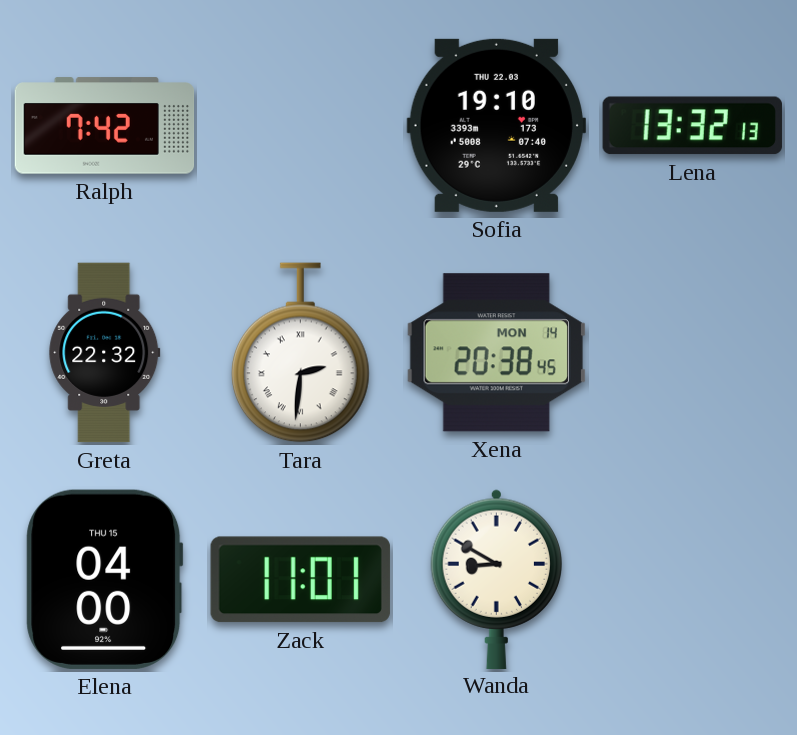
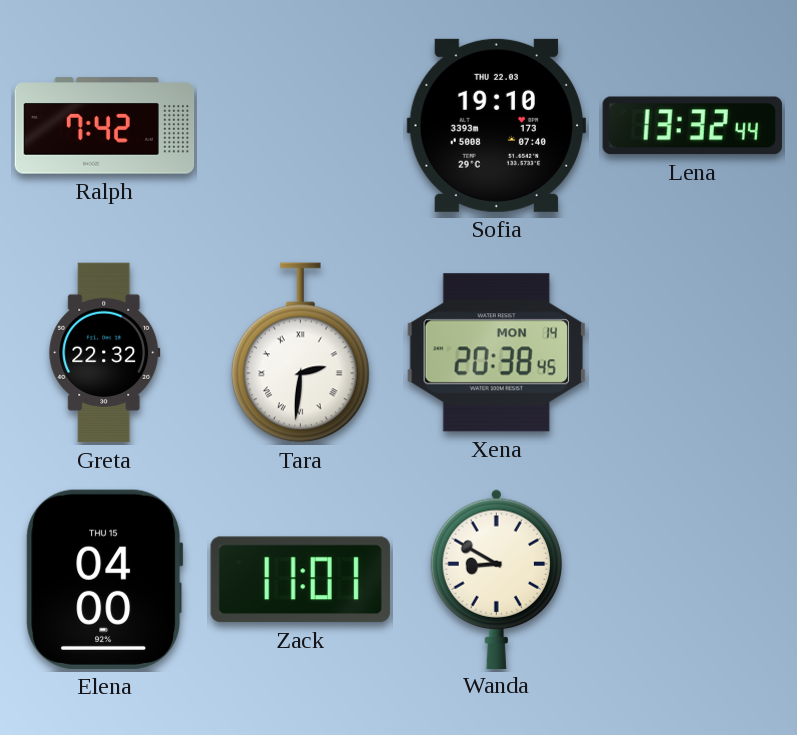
Lena: 13:32:13 -> 13:32:44
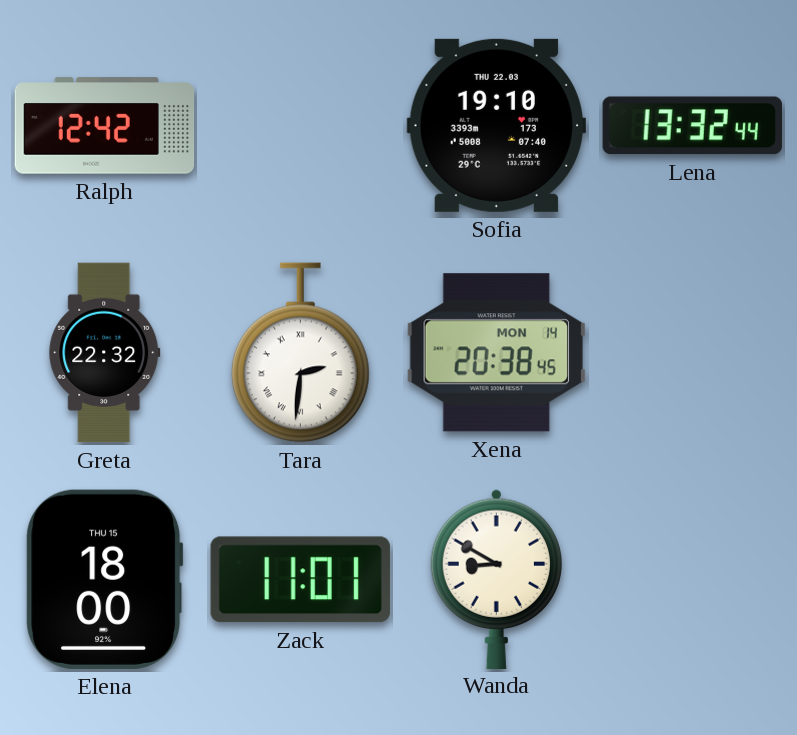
Ralph: 7:42 -> 12:42
Elena: 04:00 -> 18:00
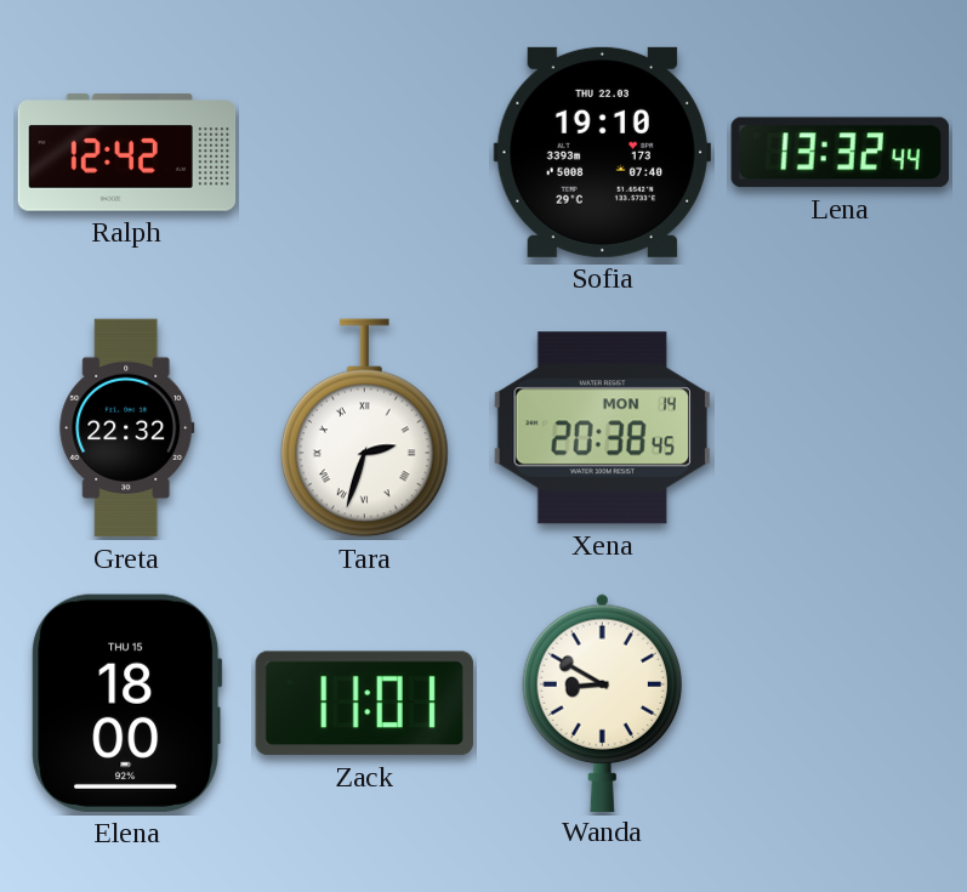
Tara: 2:31 -> 2:33
